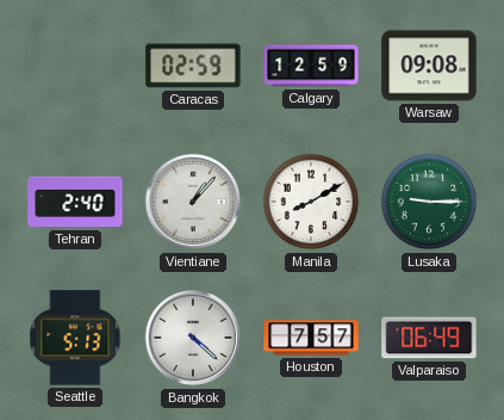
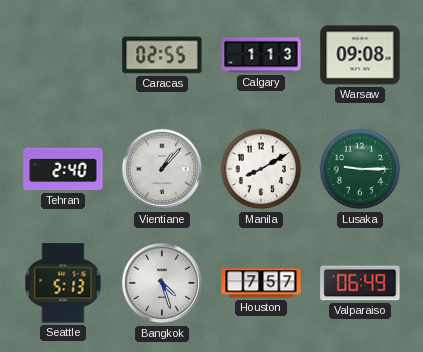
Caracas: 02:59 -> 02:55
Calgary: 12:59 -> 1:13
Bangkok: 4:22 -> 4:27
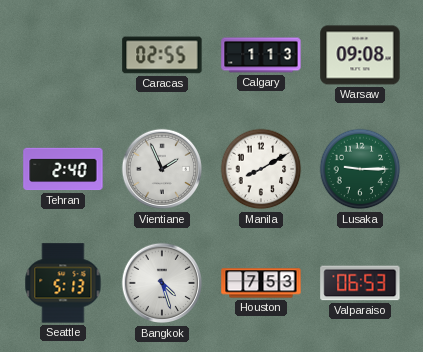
Vientiane: 1:07 -> 1:56
Houston: 7:57 -> 7:53
Valparaiso: 06:49 -> 06:53
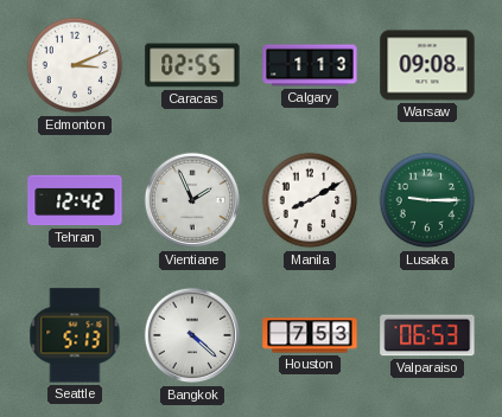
Edmonton: none -> 3:11
Tehran: 2:40 -> 12:42
Bangkok: 4:27 -> 4:22
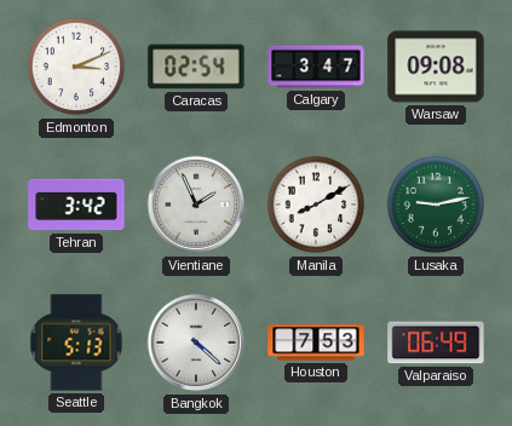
Caracas: 02:55 -> 02:54
Calgary: 1:13 -> 3:47
Tehran: 12:42 -> 3:42
Lusaka: 9:15 -> 9:13
Valparaiso: 06:53 -> 06:49
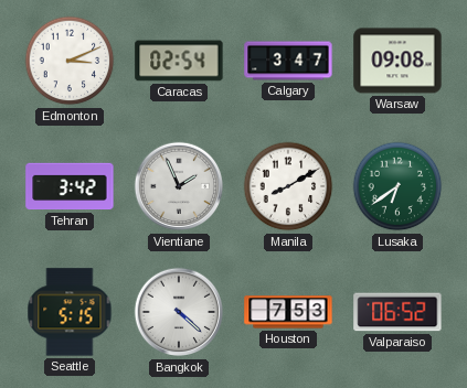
Lusaka: 9:13 -> 6:39
Seattle: 5:13 -> 5:15
Valparaiso: 06:49 -> 06:52
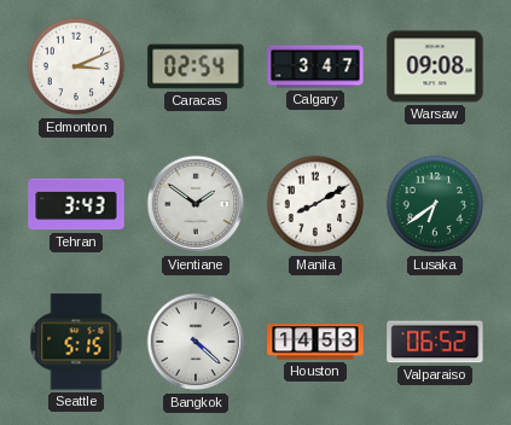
Tehran: 3:42 -> 3:43
Vientiane: 1:56 -> 1:51
Houston: 7:53 -> 14:53
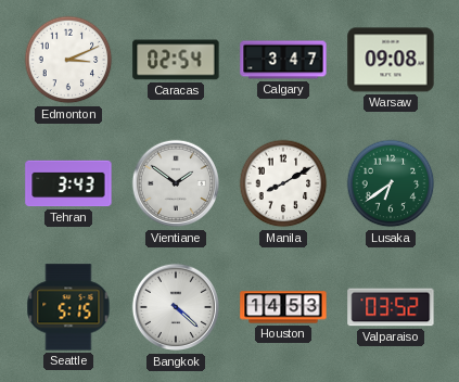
Valparaiso: 06:52 -> 03:52
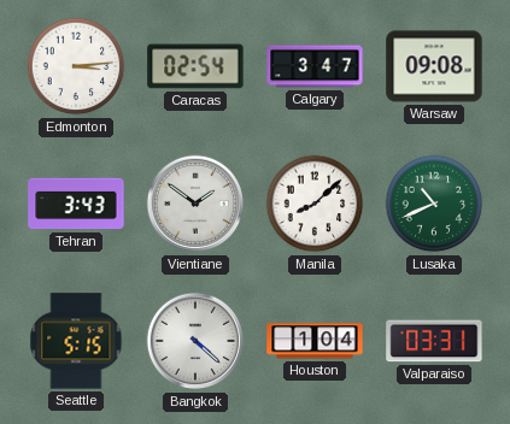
Edmonton: 3:11 -> 3:14
Manila: 8:10 -> 8:08
Lusaka: 6:39 -> 10:41
Houston: 14:53 -> 1:04
Valparaiso: 03:52 -> 03:31
